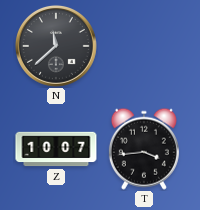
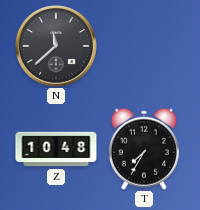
Z: 10:07 -> 10:48
T: 3:44 -> 7:35
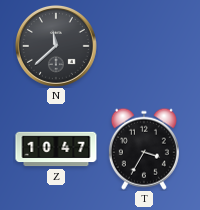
Z: 10:48 -> 10:47
T: 7:35 -> 3:35
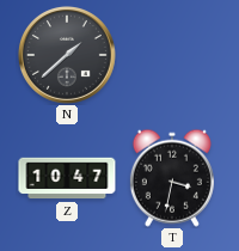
N: 11:38 -> 1:38
T: 3:35 -> 3:32
